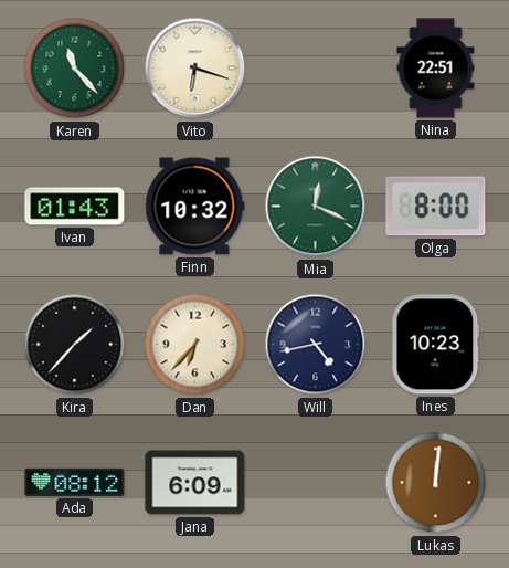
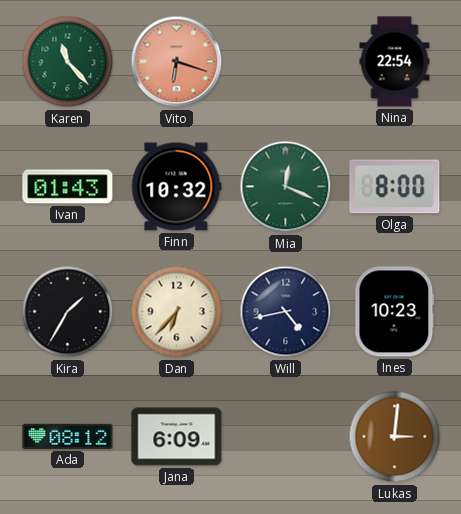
Vito dial: cream -> salmon
Nina: 22:51 -> 22:54
Kira: 1:37 -> 1:35
Lukas: 12:01 -> 3:01
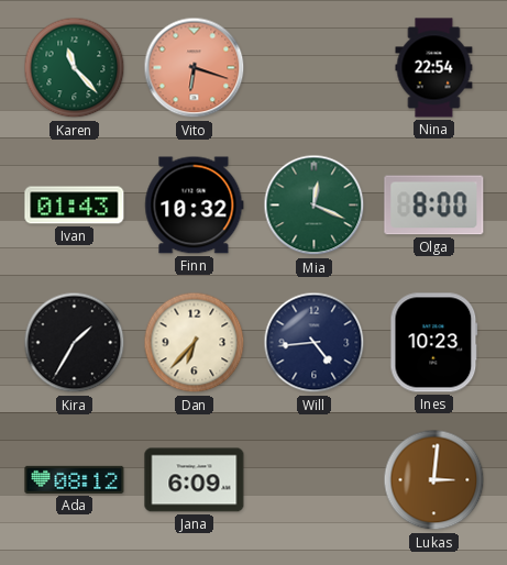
Will: 4:43 -> 4:44
